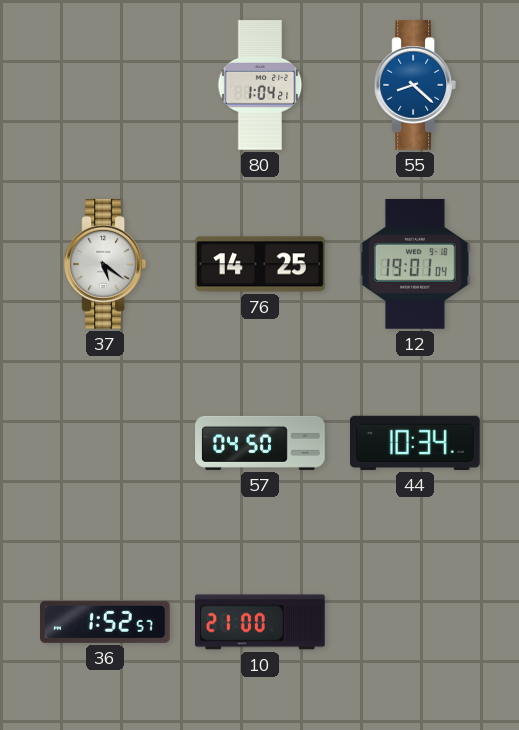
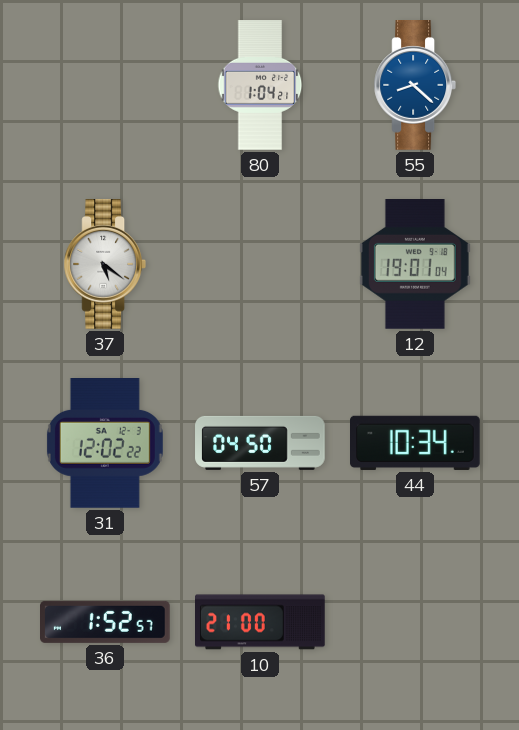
76: 14:25 -> none
31: none -> 12:02
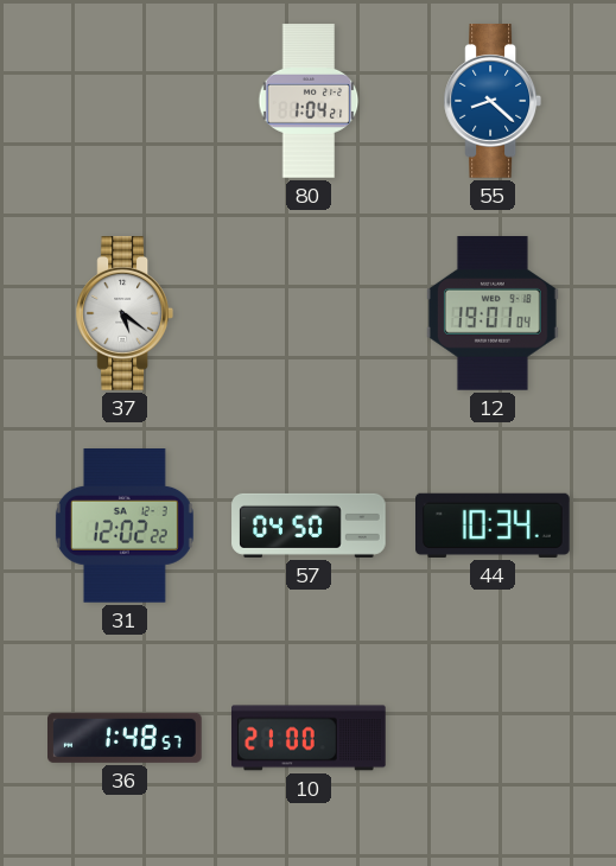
36: 1:52 -> 1:48
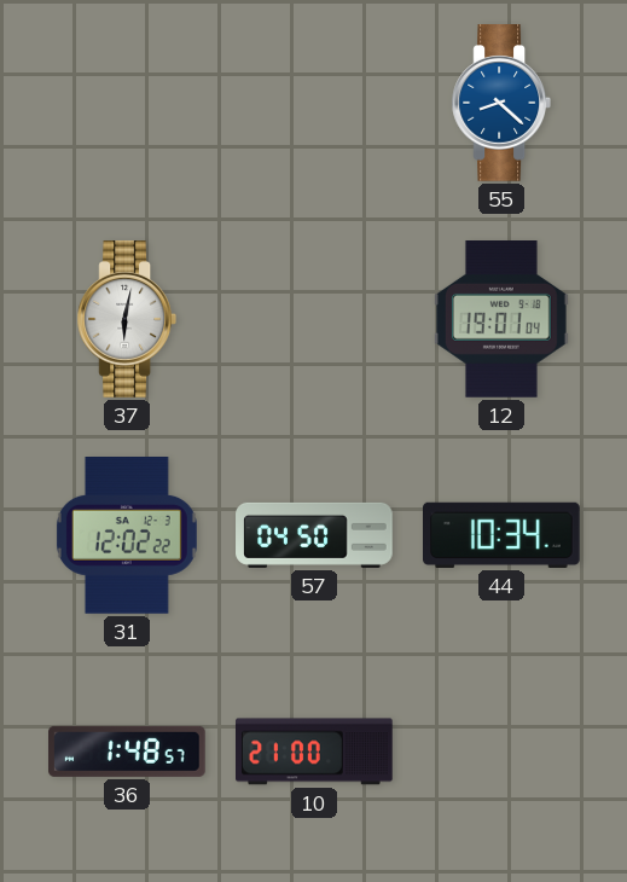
80: 1:04 -> none
37: 5:21 -> 6:02
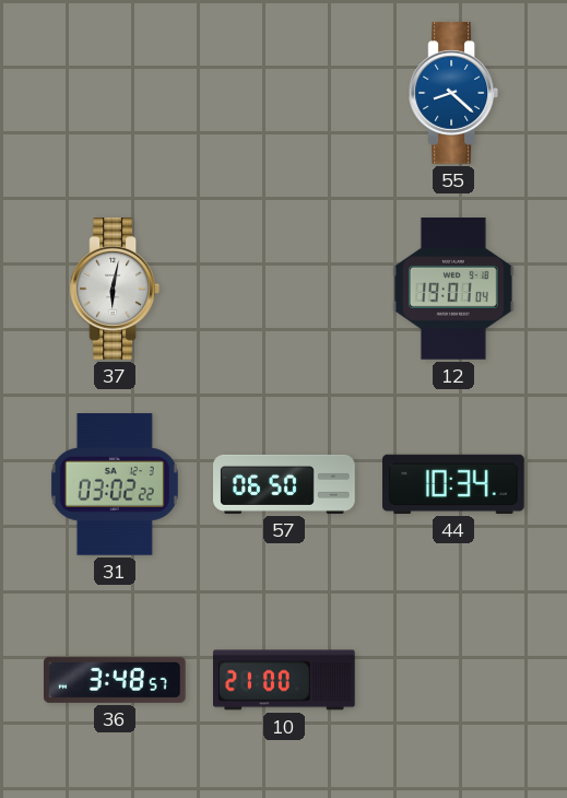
31: 12:02 -> 03:02
57: 04:50 -> 06:50
36: 1:48 -> 3:48
